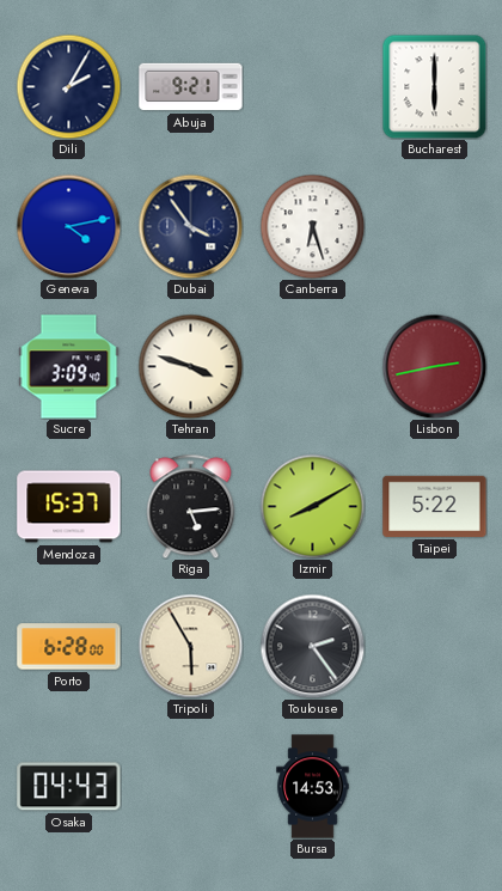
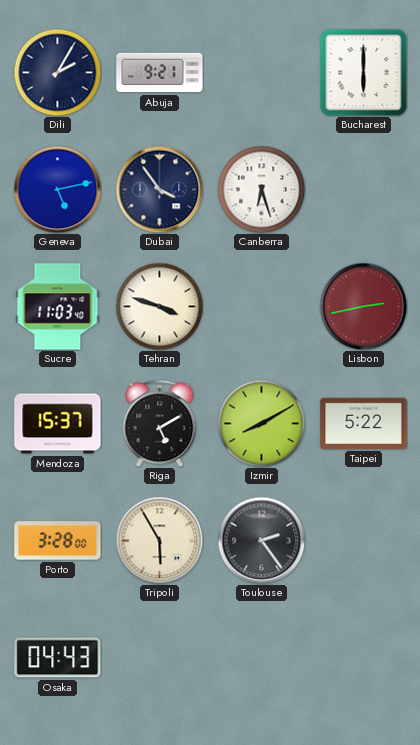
Geneva: 4:13 -> 5:13
Sucre: 3:09 -> 11:03
Riga: 5:14 -> 5:10
Porto: 6:28 -> 3:28
Bursa: 14:53 -> none
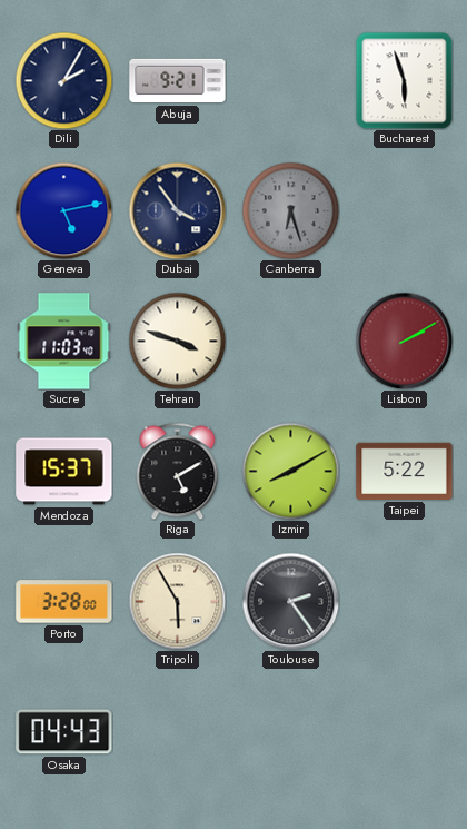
Bucharest: 6:00 -> 5:57
Canberra dial: white -> grey
Lisbon: 2:43 -> 2:10
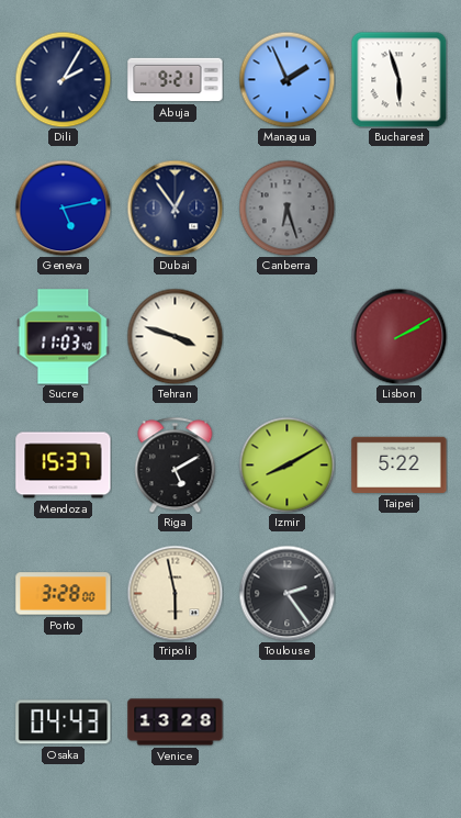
Managua: none -> 1:56
Dubai: 3:54 -> 12:54
Tripoli: 5:55 -> 5:58
Venice: none -> 13:28
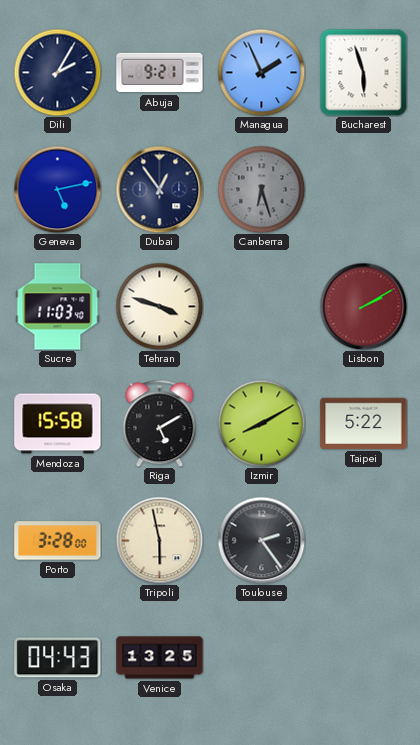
Mendoza: 15:37 -> 15:58
Venice: 13:28 -> 13:25
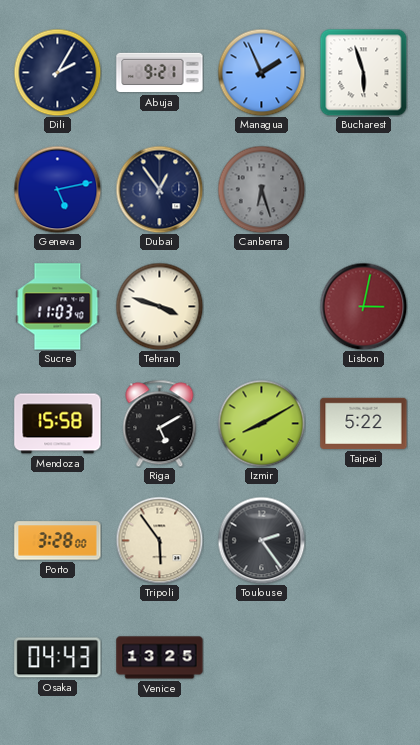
Lisbon: 2:10 -> 3:02
Tripoli: 5:58 -> 5:54
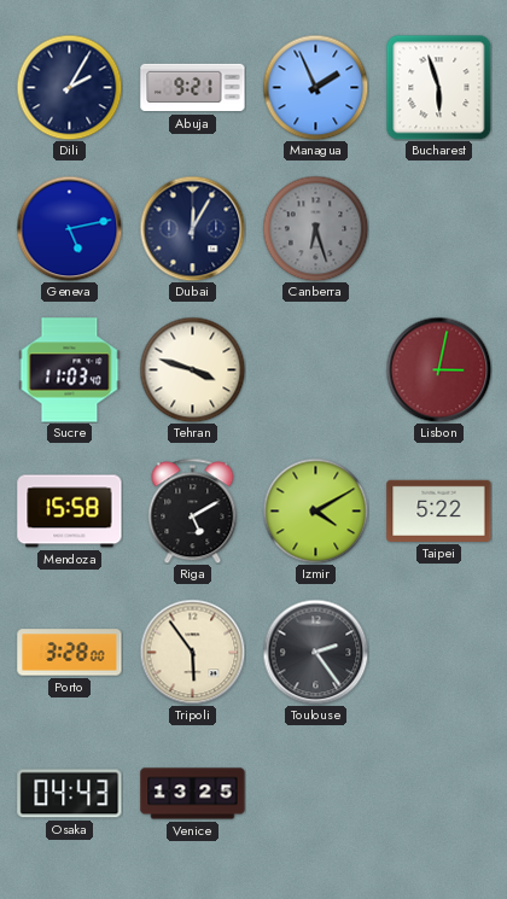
Dubai: 12:54 -> 12:05
Izmir: 8:10 -> 4:10
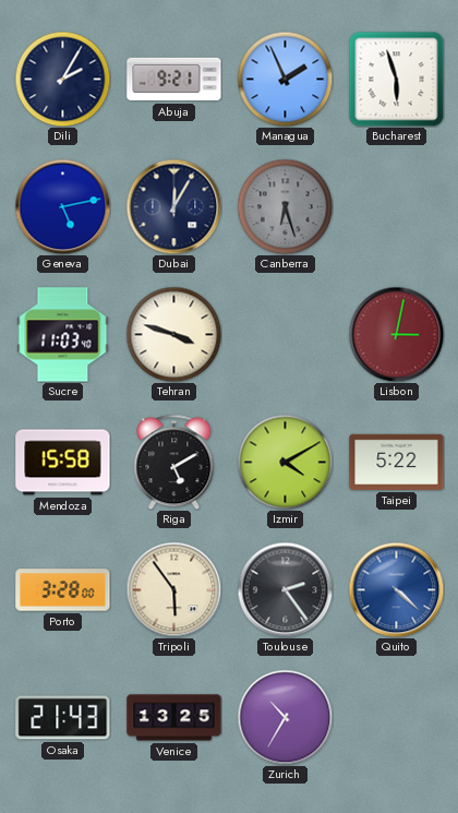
Quito: none -> 4:22
Osaka: 04:43 -> 21:43
Zurich: none -> 10:35
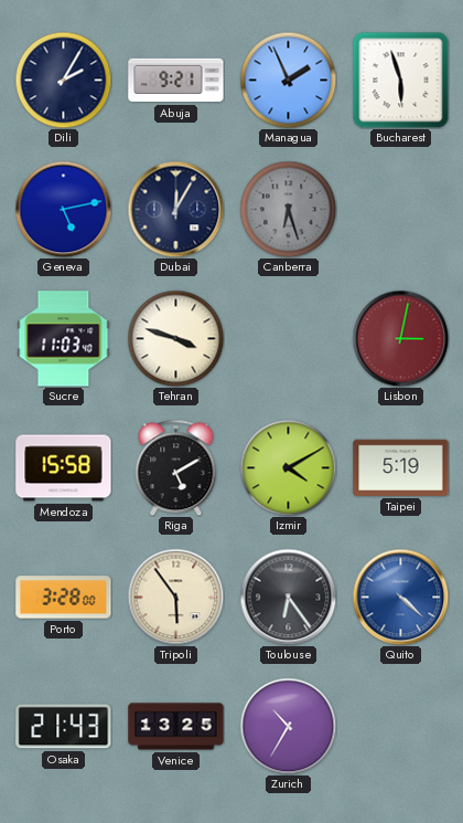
Taipei: 5:22 -> 5:19
Toulouse: 2:24 -> 6:24
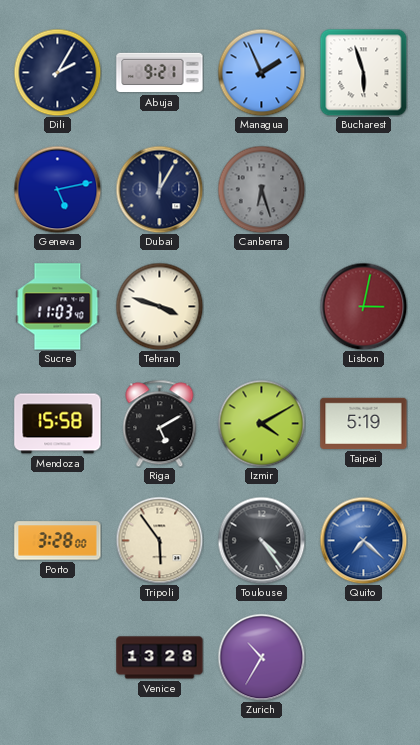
Toulouse: 6:24 -> 4:24
Quito: 4:22 -> 7:22
Osaka: 21:43 -> none
Venice: 13:25 -> 13:28
